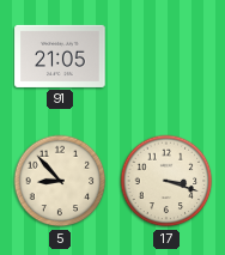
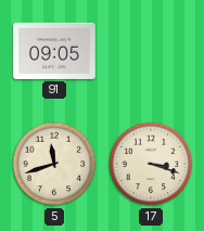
91: 21:05 -> 09:05
5: 8:53 -> 11:42
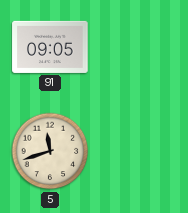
17: 3:18 -> none
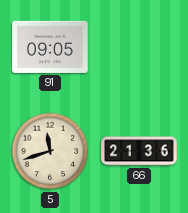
66: none -> 21:36
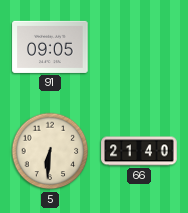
5: 11:42 -> 6:31
66: 21:36 -> 21:40
